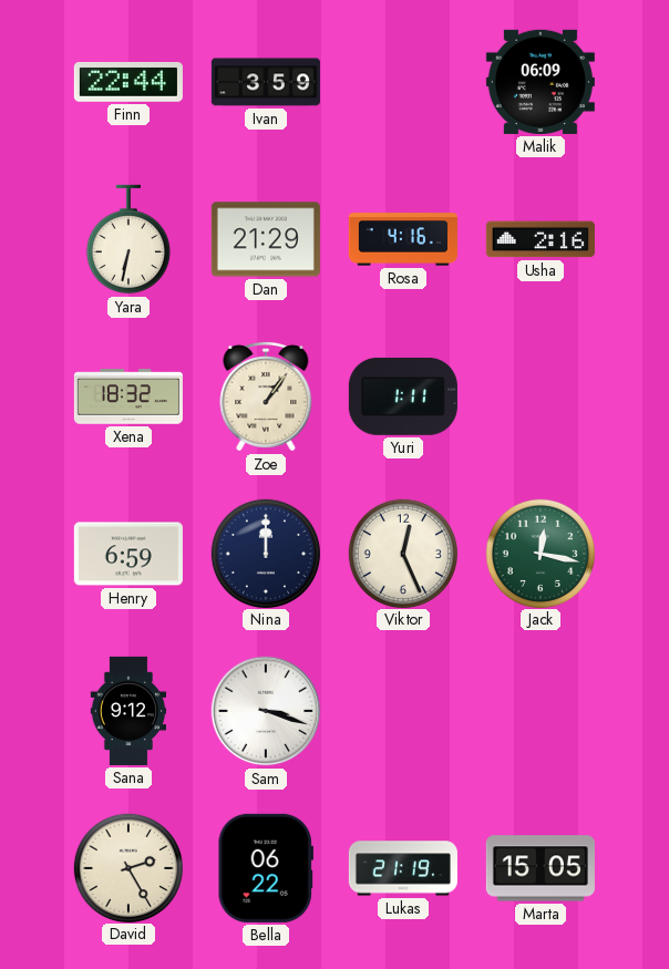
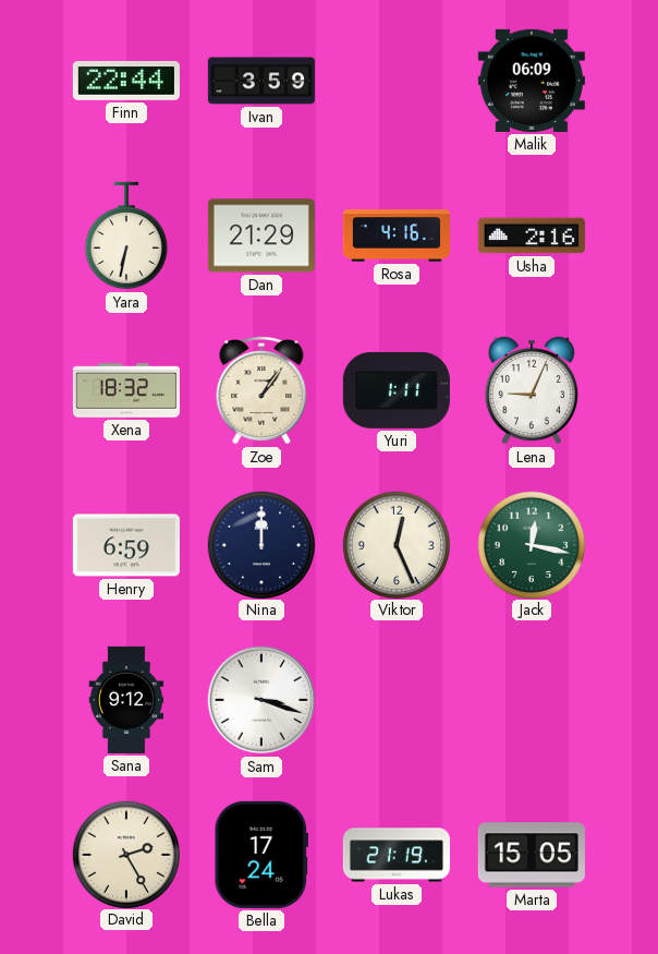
Lena: none -> 9:04
Bella: 06:22 -> 17:24
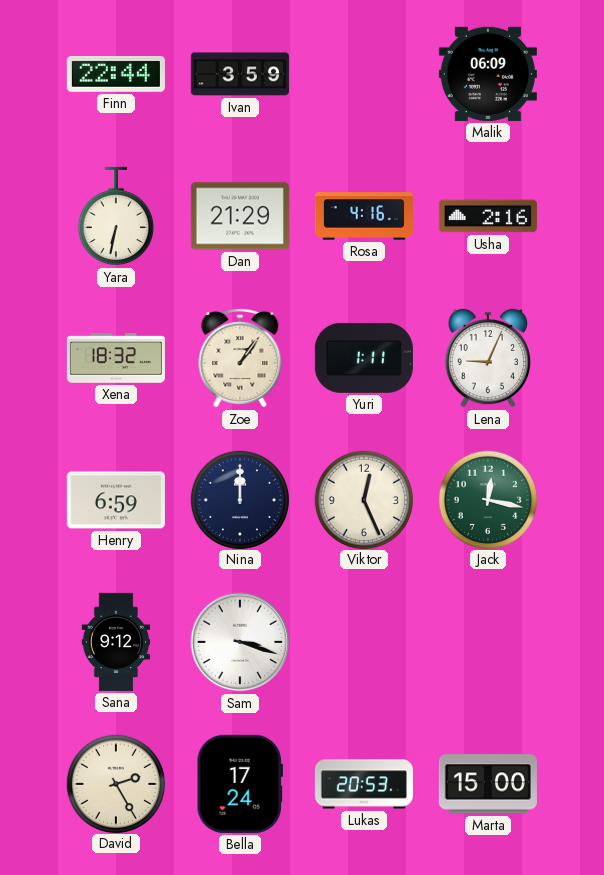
Lukas: 21:19 -> 20:53
Marta: 15:05 -> 15:00
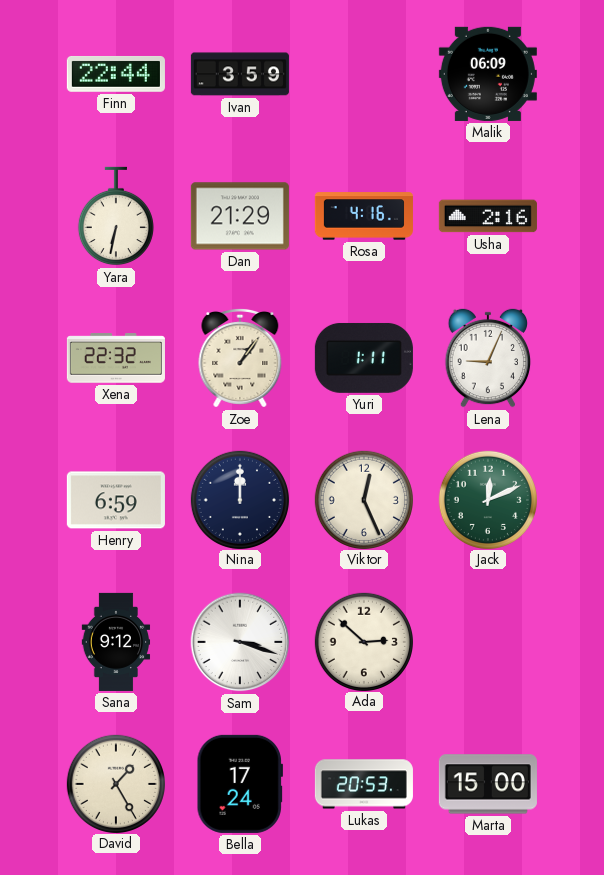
Xena: 18:32 -> 22:32
Jack: 12:17 -> 12:11
Ada: none -> 2:52
David: 2:25 -> 1:25
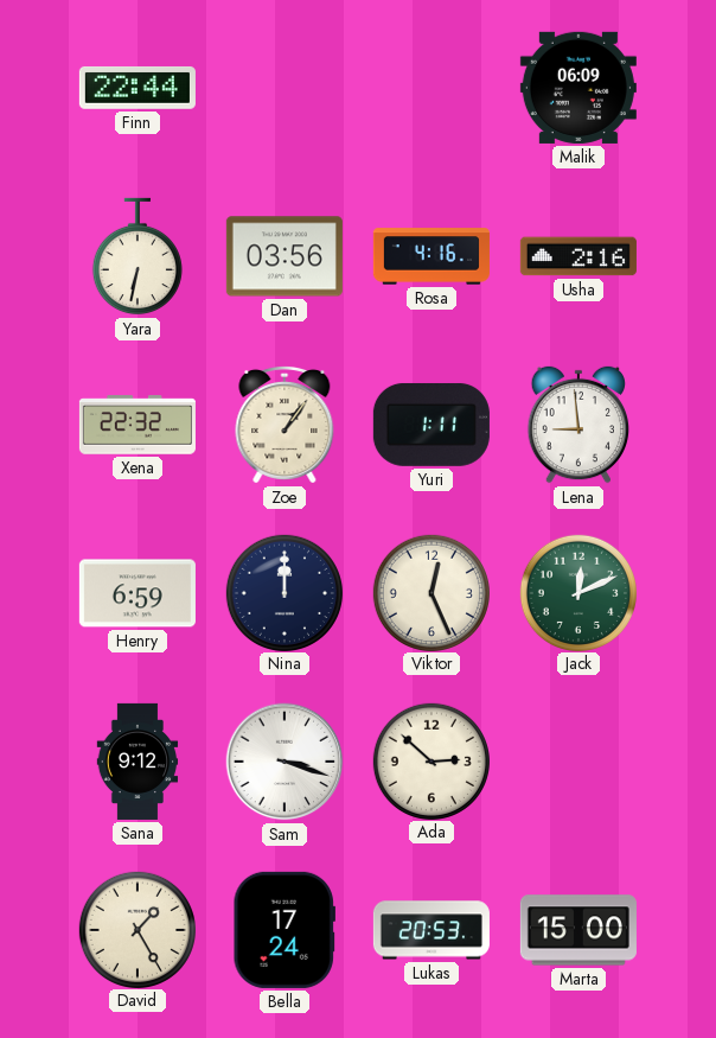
Ivan: 3:59 -> none
Dan: 21:29 -> 03:56
Lena: 9:04 -> 8:59
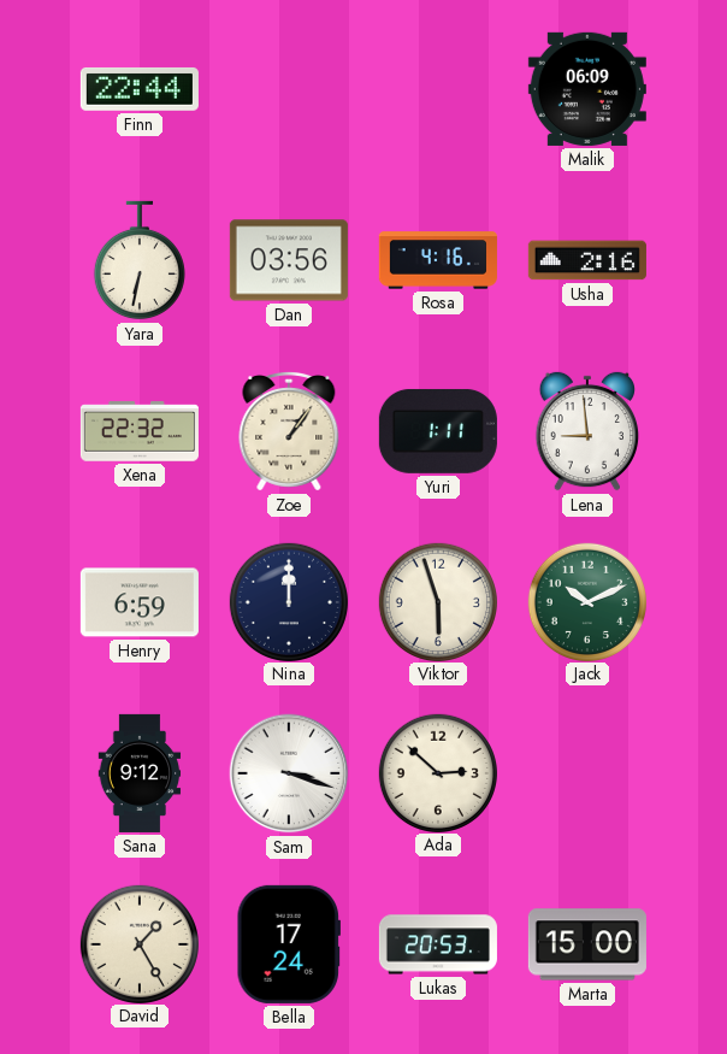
Viktor: 12:26 -> 5:57
Jack: 12:11 -> 10:11
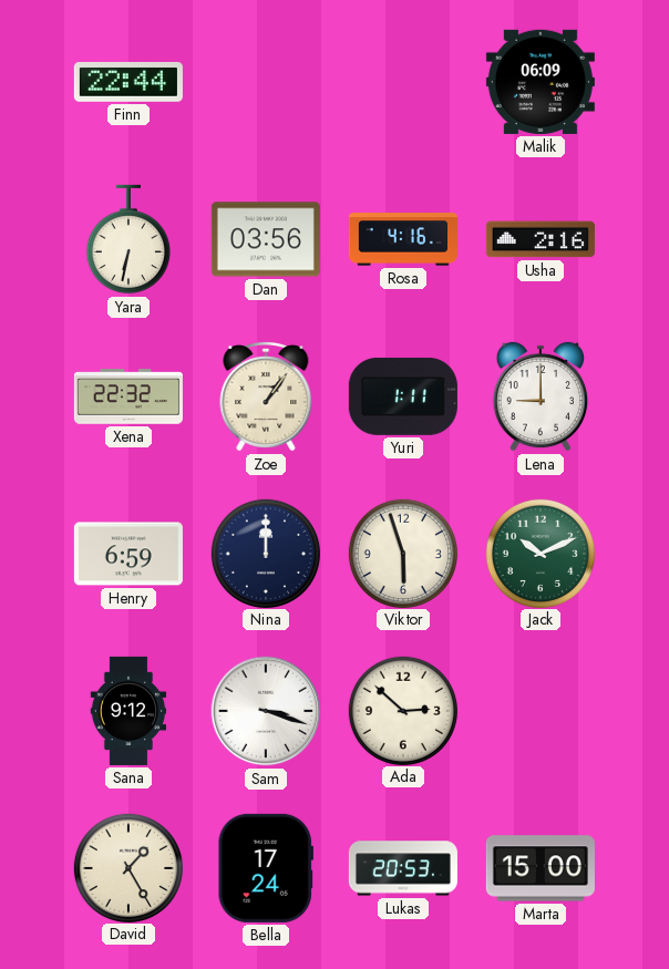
Lena: 8:59 -> 9:00
